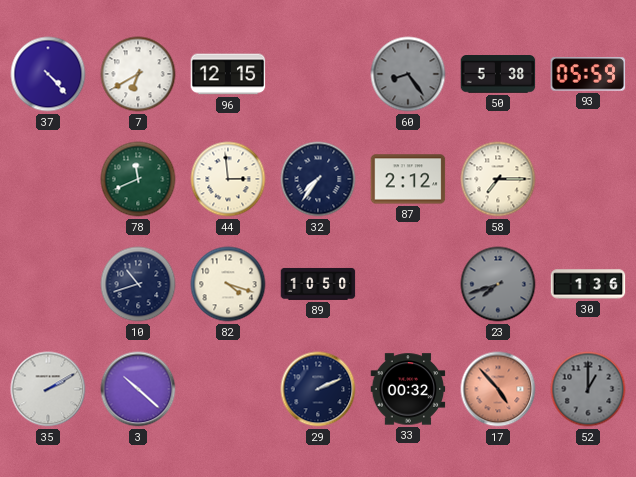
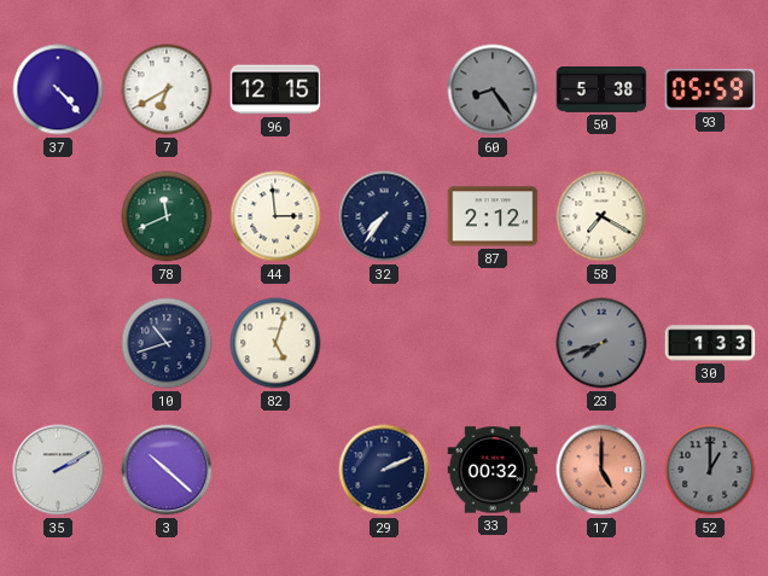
58: 7:15 -> 7:20
82: 4:18 -> 5:03
89: 10:50 -> none
30: 1:36 -> 1:33
17: 4:53 -> 5:00
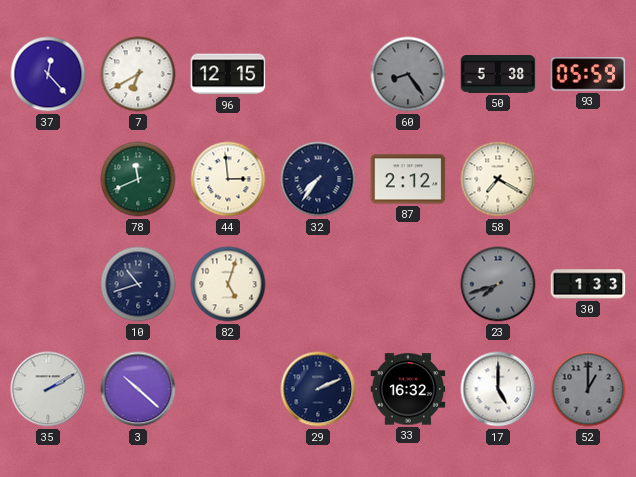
37: 4:23 -> 12:23
33: 00:32 -> 16:32
17 dial: salmon -> white
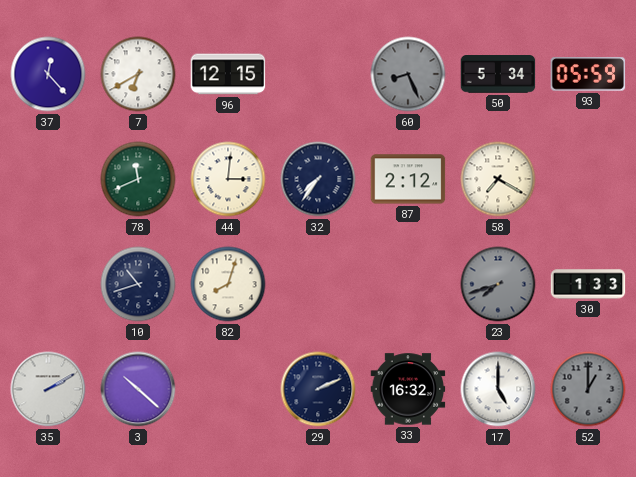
60: 8:24 -> 8:26
50: 5:38 -> 5:34
44: 2:59 -> 3:01
82: 5:03 -> 8:03
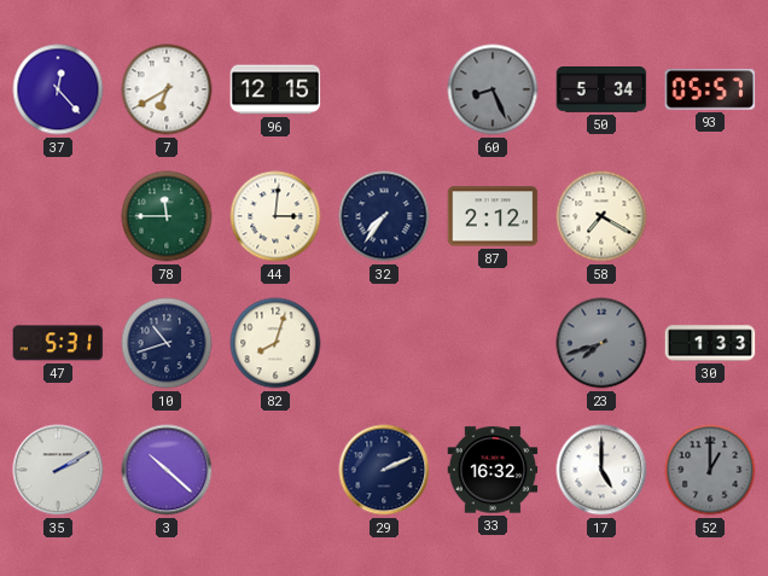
93: 05:59 -> 05:57
78: 11:41 -> 11:45
47: none -> 5:31
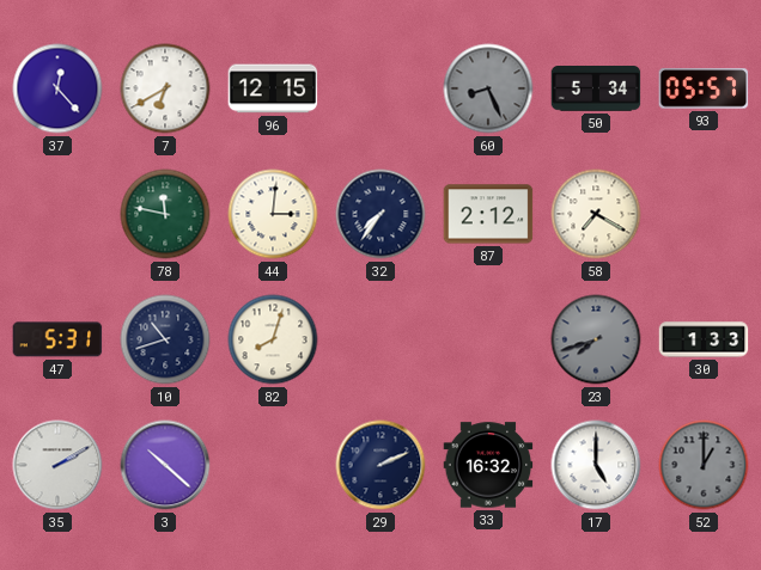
78: 11:45 -> 11:47
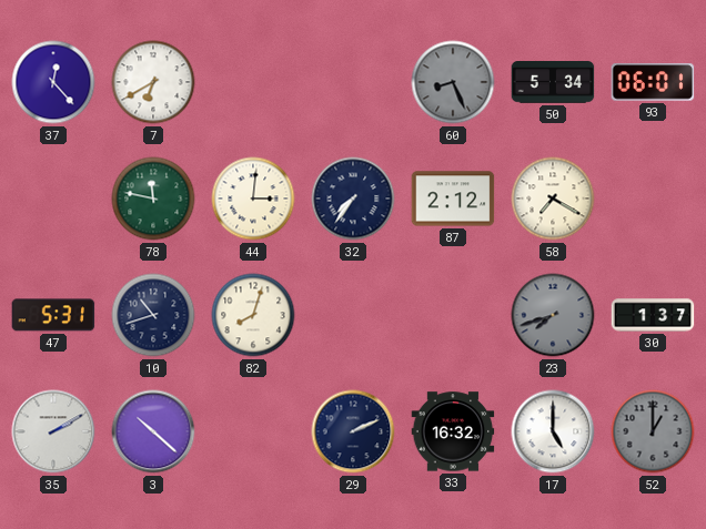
96: 12:15 -> none
93: 05:57 -> 06:01
30: 1:33 -> 1:37
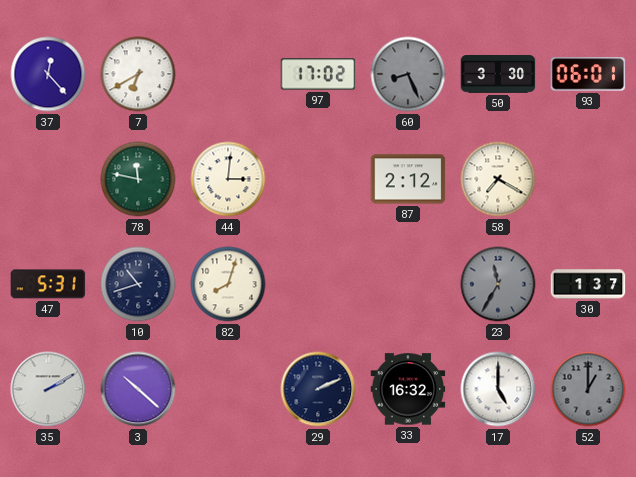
97: none -> 17:02
50: 5:34 -> 3:30
32: 7:36 -> none
23: 7:42 -> 11:35
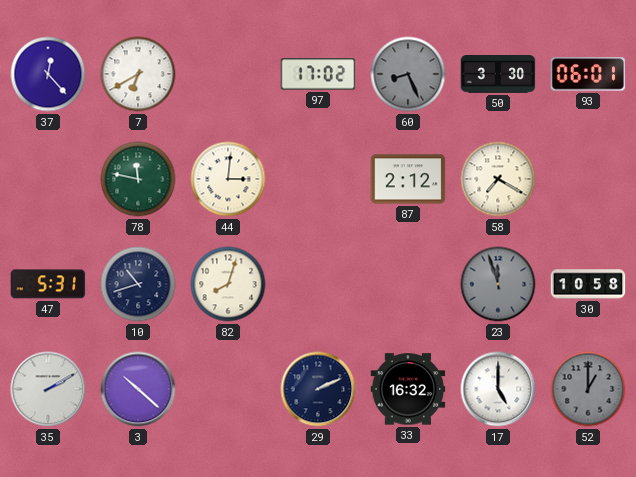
23: 11:35 -> 11:57
30: 1:37 -> 10:58
